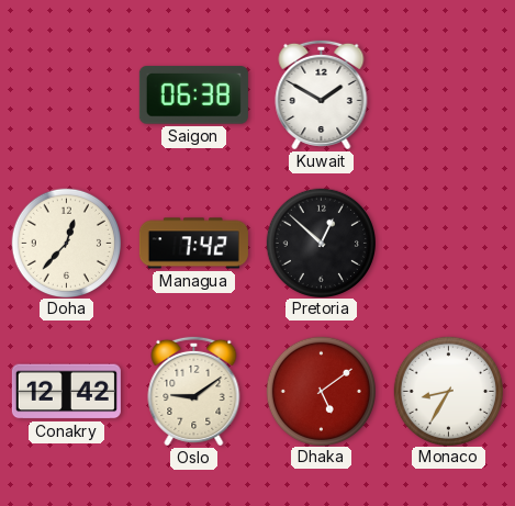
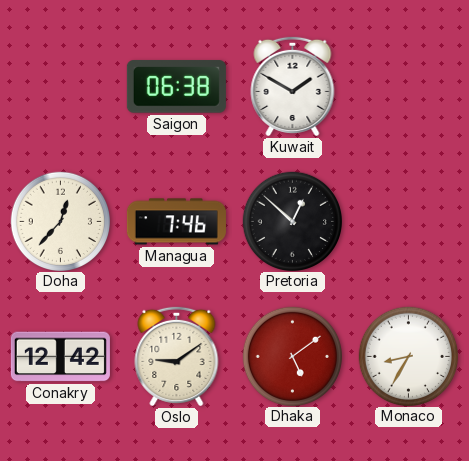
Managua: 7:42 -> 7:46
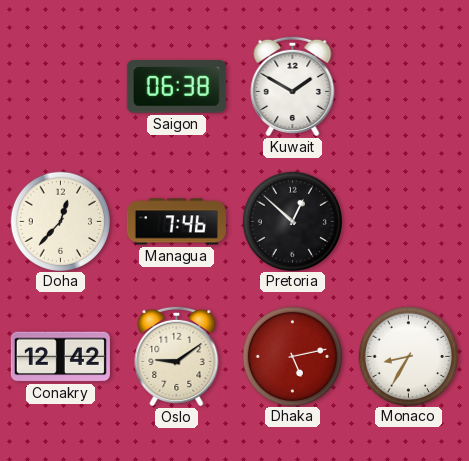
Dhaka: 5:09 -> 5:13
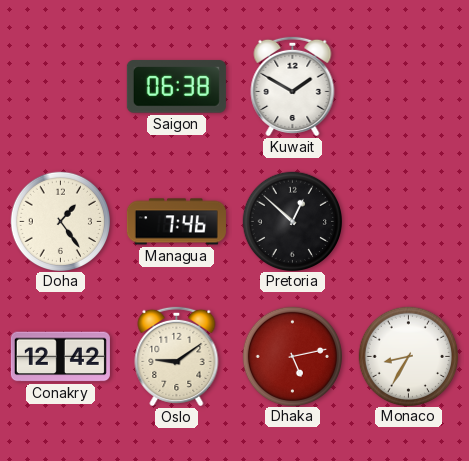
Doha: 12:37 -> 1:24
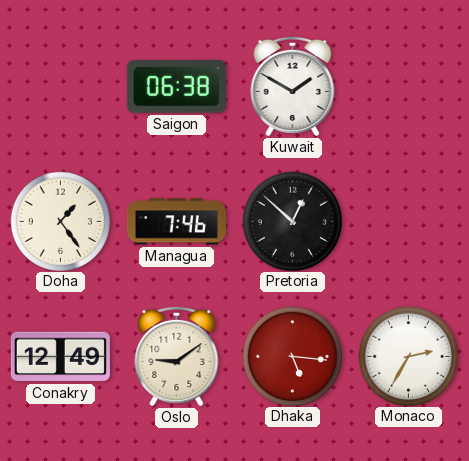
Conakry: 12:42 -> 12:49
Dhaka: 5:13 -> 5:16
Monaco: 8:35 -> 2:35
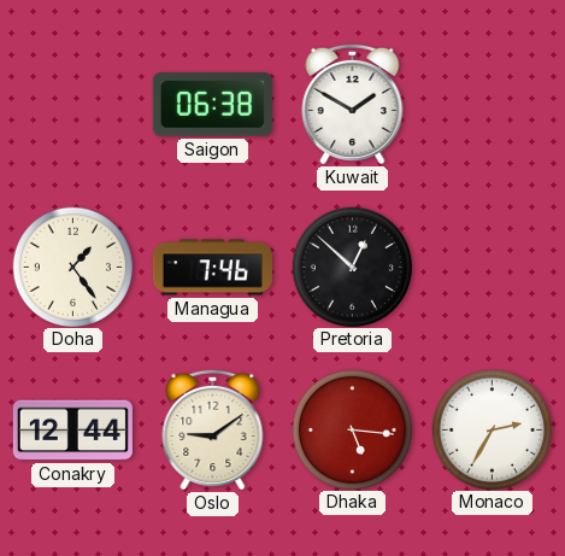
Conakry: 12:49 -> 12:44
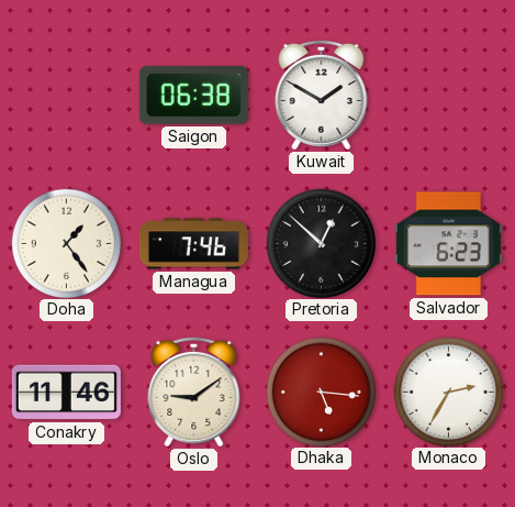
Salvador: none -> 6:23
Conakry: 12:44 -> 11:46
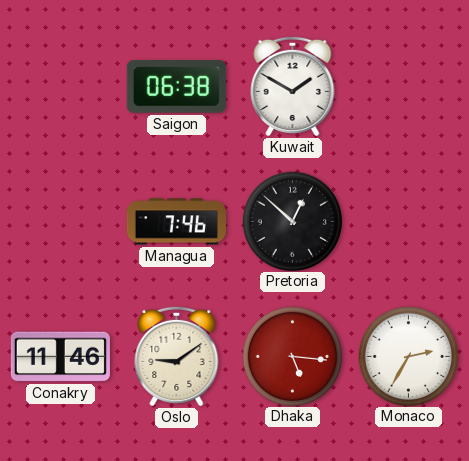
Doha: 1:24 -> none
Salvador: 6:23 -> none
